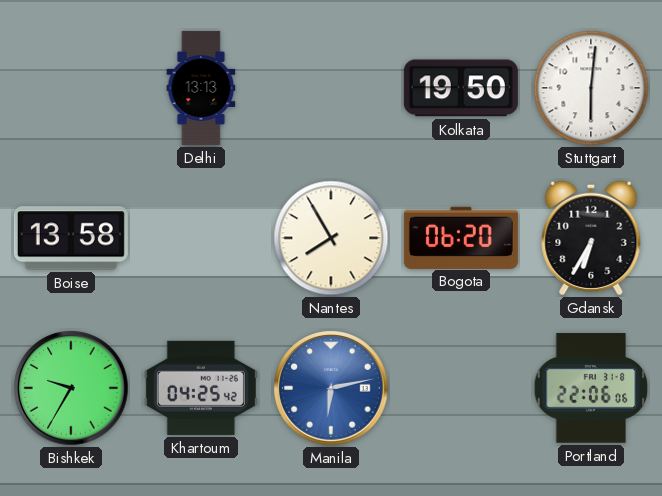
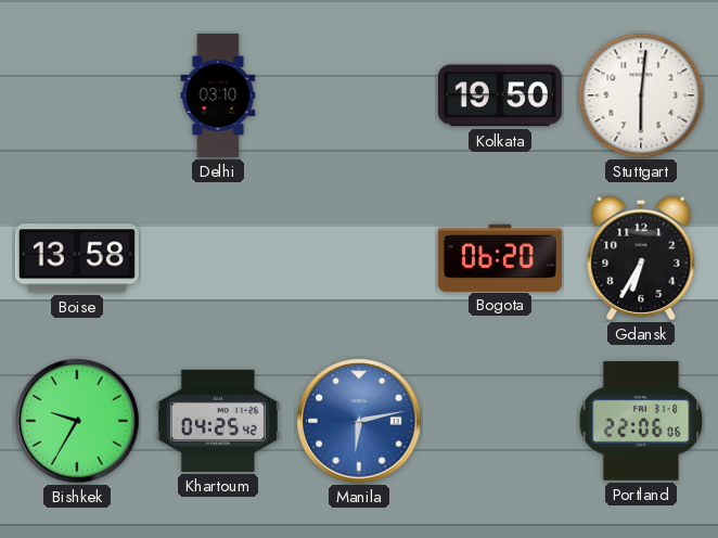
Delhi: 13:13 -> 03:10
Nantes: 7:55 -> none
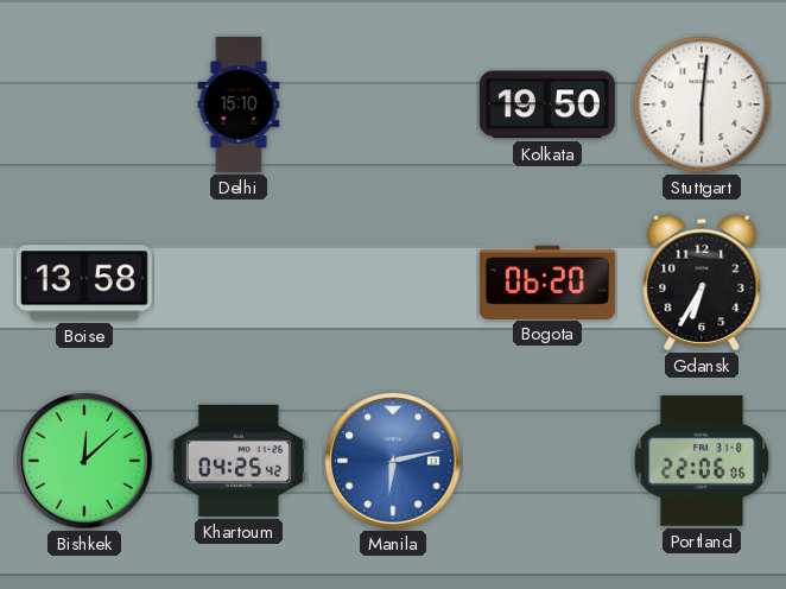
Delhi: 03:10 -> 15:10
Bishkek: 9:35 -> 12:08
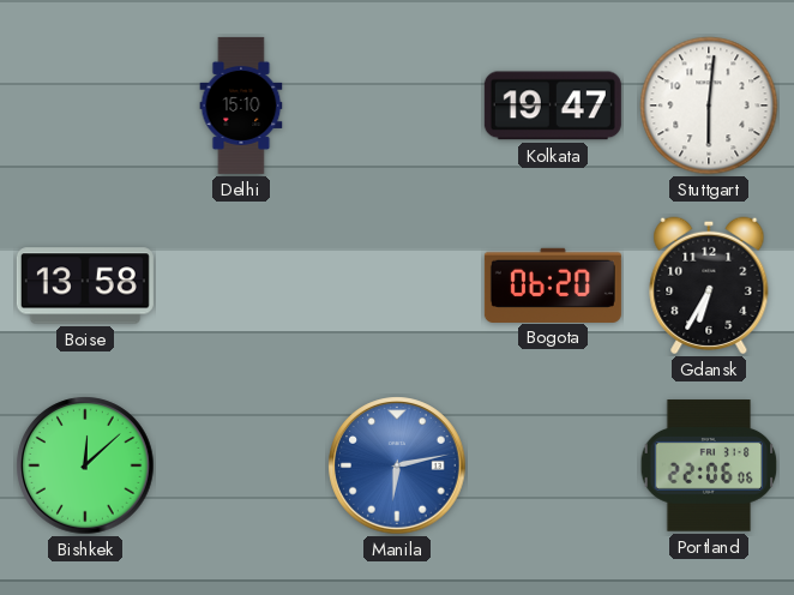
Kolkata: 19:50 -> 19:47
Khartoum: 04:25 -> none
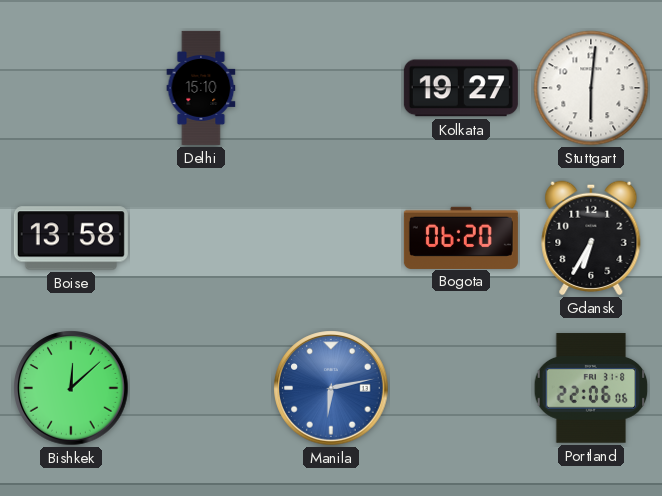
Kolkata: 19:47 -> 19:27
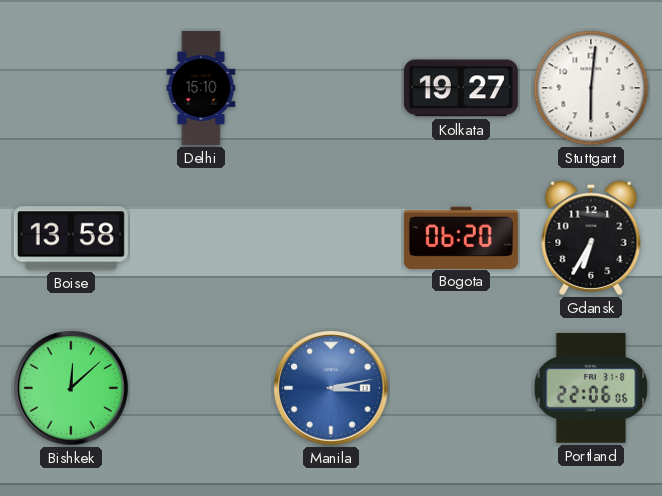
Manila: 6:13 -> 3:13
